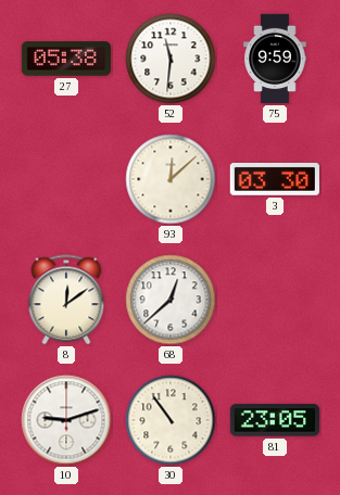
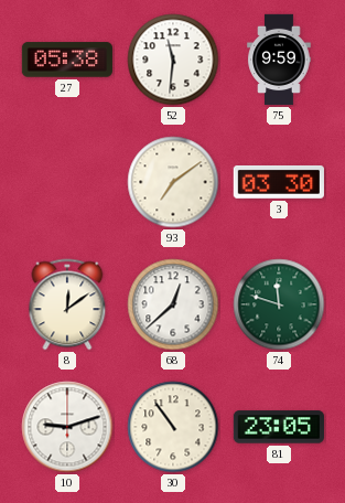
93: 12:08 -> 7:09
74: none -> 11:48
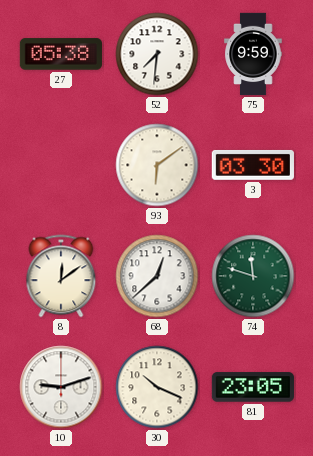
52: 11:31 -> 7:31
93: 7:09 -> 6:09
30: 10:54 -> 10:19
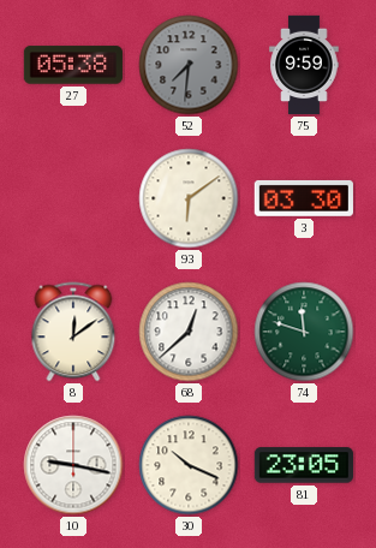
52 dial: white -> grey
10: 9:12 -> 9:17
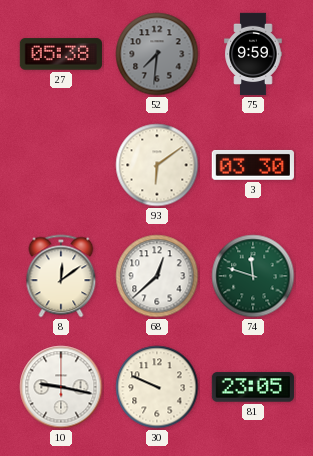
30: 10:19 -> 9:49
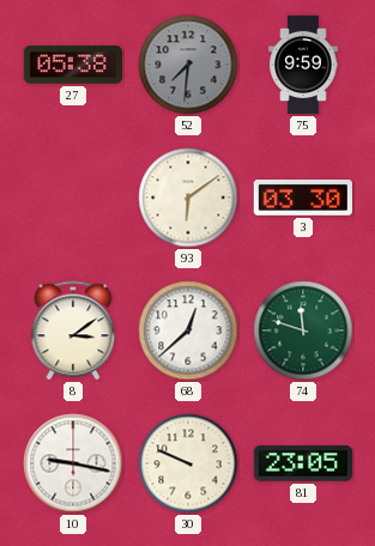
8: 12:09 -> 3:09
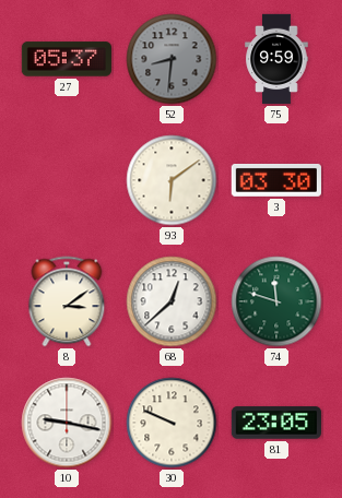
27: 05:38 -> 05:37
52: 7:31 -> 8:31
